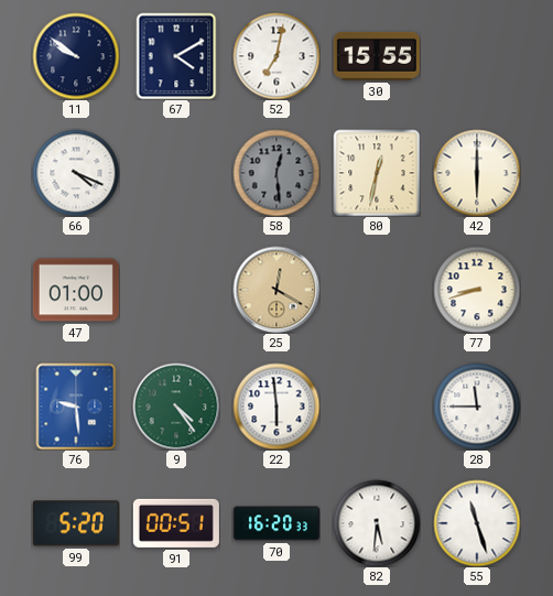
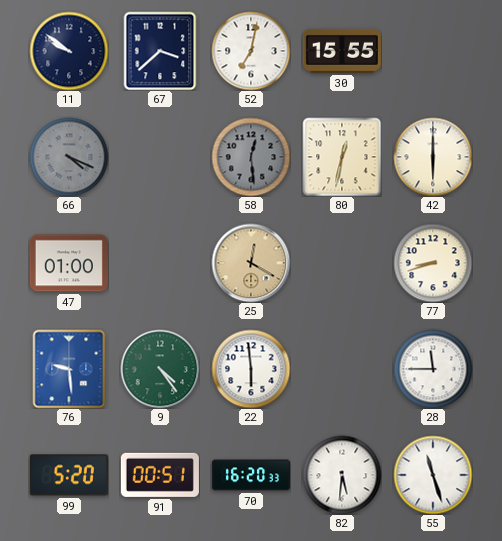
67: 4:10 -> 3:38
66 dial: white -> grey
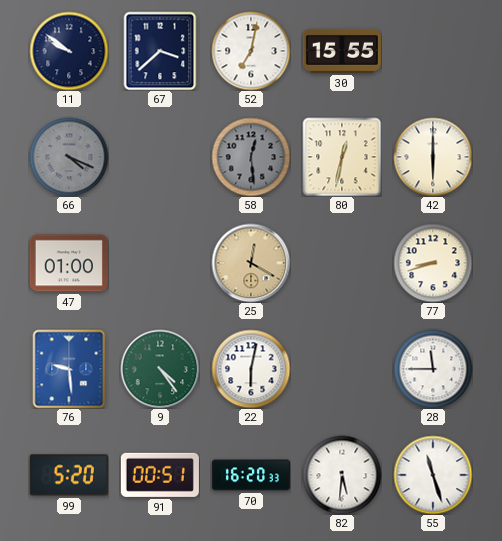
22: 5:59 -> 6:02
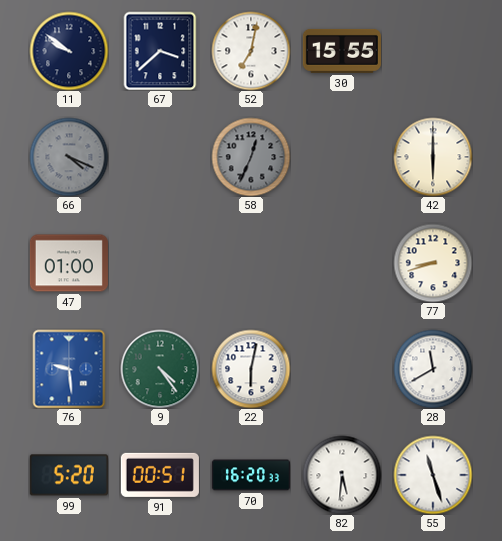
58: 12:29 -> 12:34
80: 12:32 -> none
25: 12:20 -> none
28: 11:45 -> 11:40
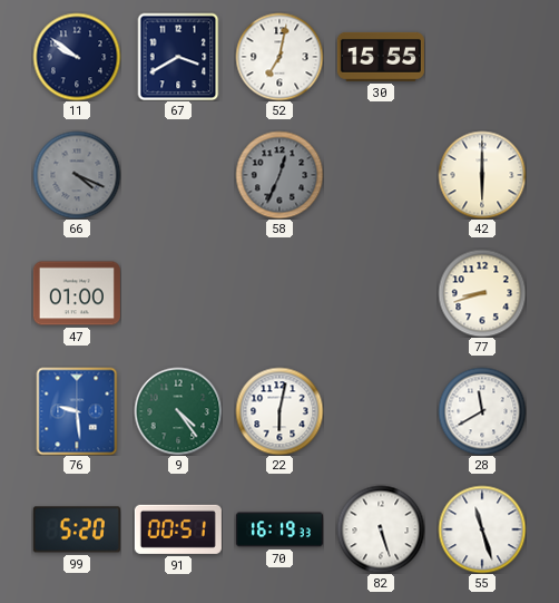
67: 3:38 -> 3:40
70: 16:20 -> 16:19
82: 5:31 -> 5:27
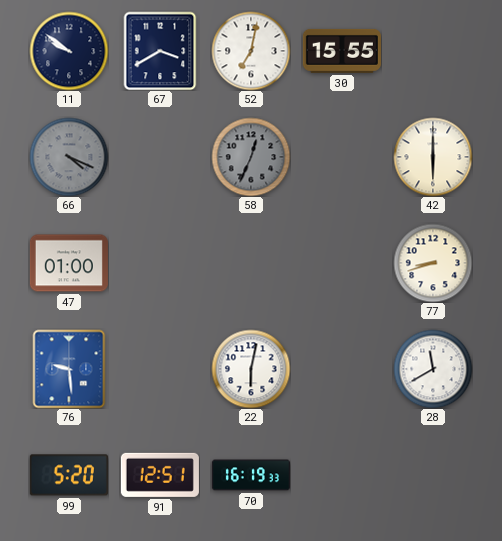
9: 4:24 -> none
91: 00:51 -> 12:51
82: 5:27 -> none
55: 11:27 -> none
